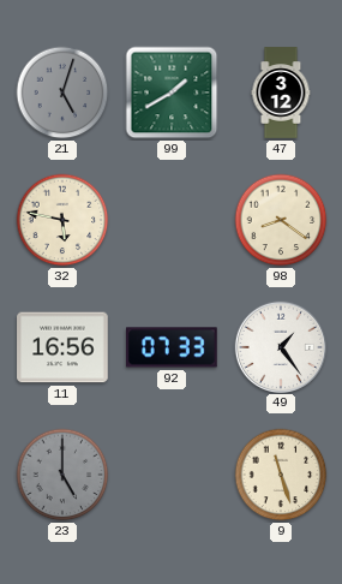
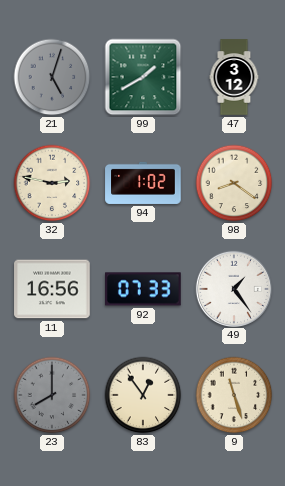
32: 5:47 -> 2:47
94: none -> 1:02
23: 5:00 -> 8:00
83: none -> 12:54
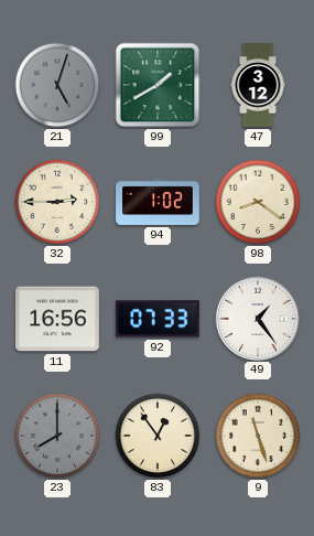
32: 2:47 -> 2:45
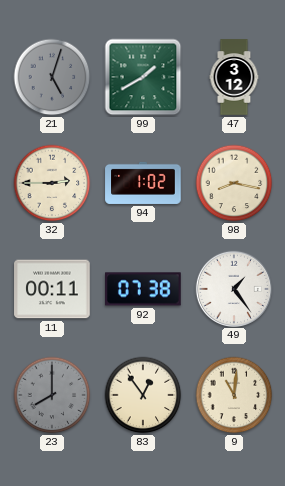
98: 8:21 -> 8:17
11: 16:56 -> 00:11
92: 07:33 -> 07:38
9: 11:27 -> 11:01
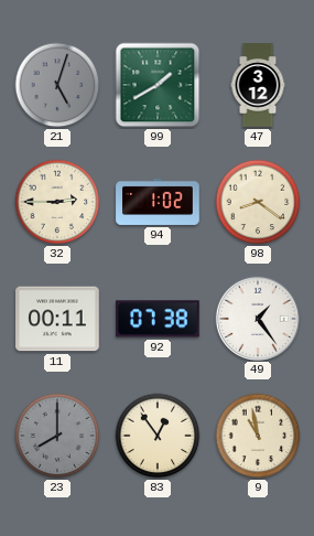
98: 8:17 -> 8:21
9: 11:01 -> 10:58
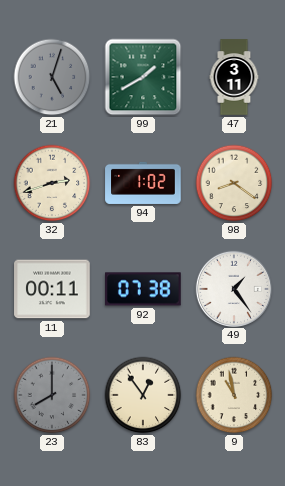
47: 3:12 -> 3:11
32: 2:45 -> 2:42
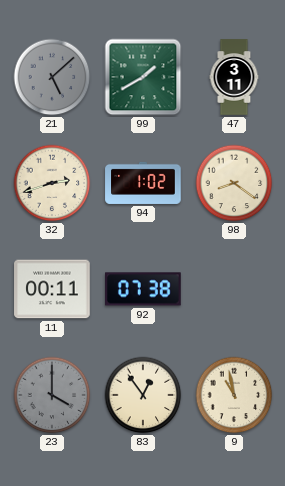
21: 5:03 -> 5:08
49: 1:24 -> none
23: 8:00 -> 4:00
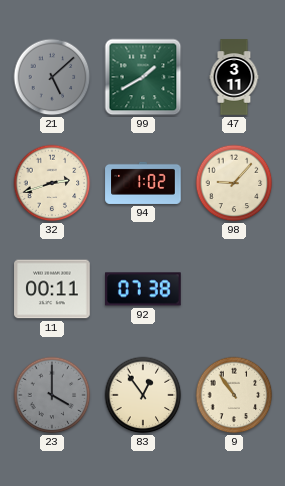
98: 8:21 -> 9:07
9: 10:58 -> 10:54
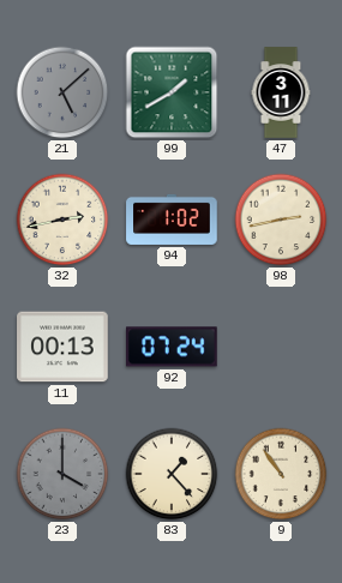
32: 2:42 -> 2:43
98: 9:07 -> 2:43
11: 00:11 -> 00:13
92: 07:38 -> 07:24
83: 12:54 -> 1:23
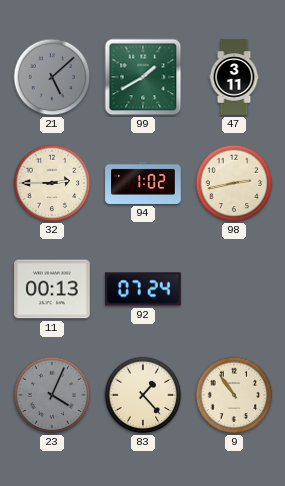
32: 2:43 -> 2:45
23: 4:00 -> 4:04
